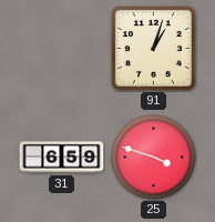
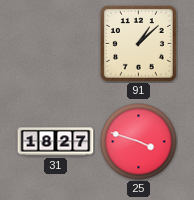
91: 1:03 -> 1:08
31: 6:59 -> 18:27
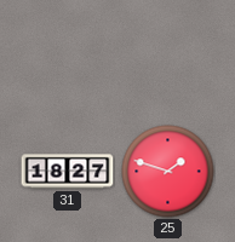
91: 1:08 -> none
25: 3:48 -> 1:48
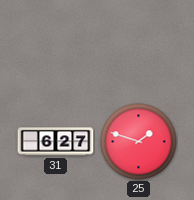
31: 18:27 -> 6:27
